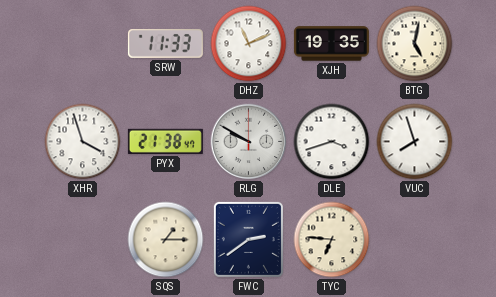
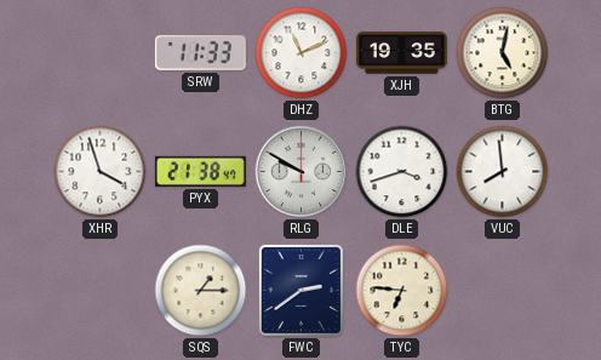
VUC: 7:57 -> 7:59
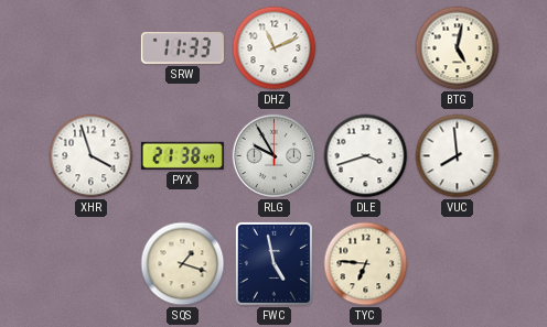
XJH: 19:35 -> none
RLG: 9:50 -> 9:55
SQS: 1:15 -> 1:18
FWC: 2:39 -> 4:58
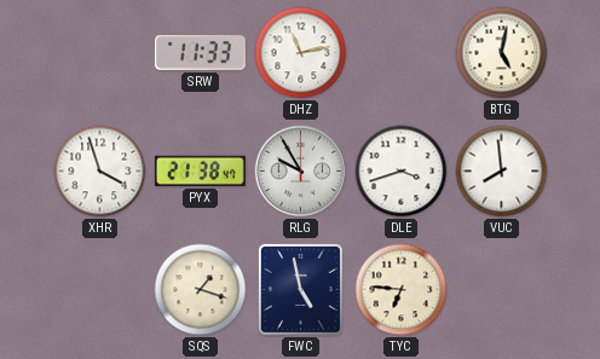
DHZ: 11:11 -> 11:13
